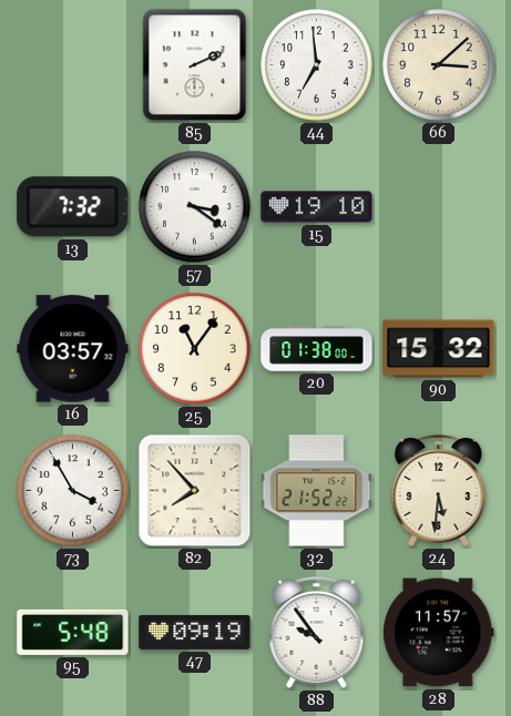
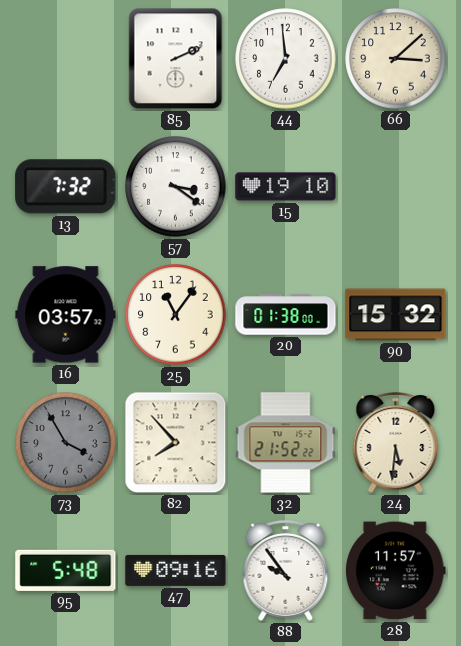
73 dial: white -> grey
47: 09:19 -> 09:16
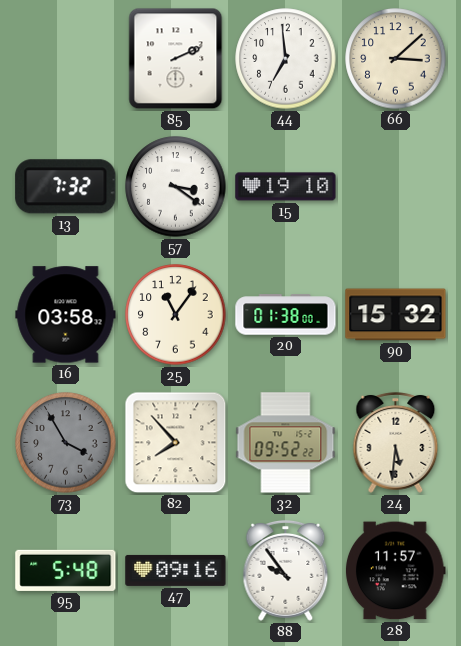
16: 03:57 -> 03:58
32: 21:52 -> 09:52
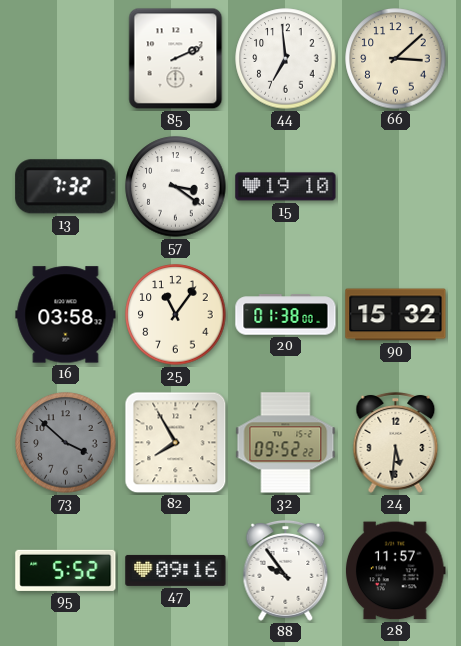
73: 3:55 -> 3:52
82: 7:53 -> 7:55
95: 5:48 -> 5:52
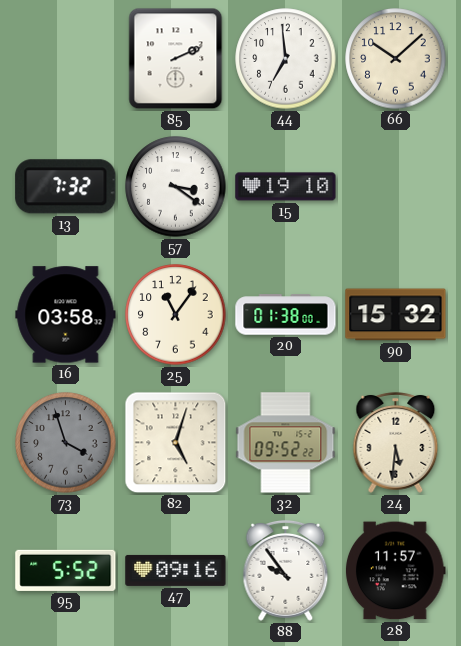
66: 3:08 -> 10:08
73: 3:52 -> 3:57
82: 7:55 -> 5:03
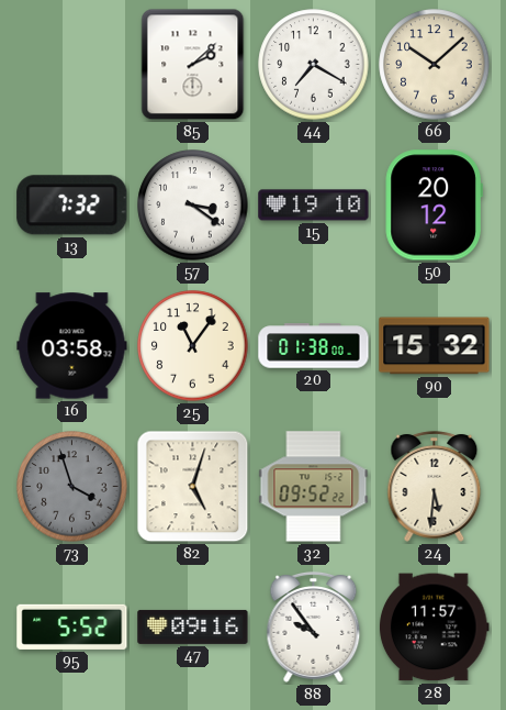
85: 2:11 -> 2:08
44: 6:59 -> 7:20
50: none -> 20:12
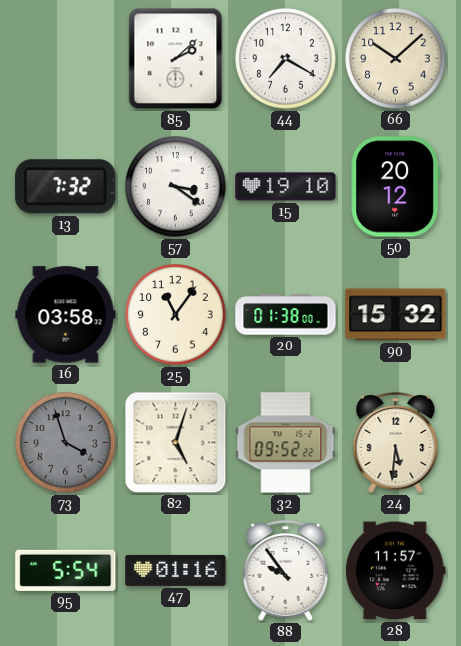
95: 5:52 -> 5:54
47: 09:16 -> 01:16
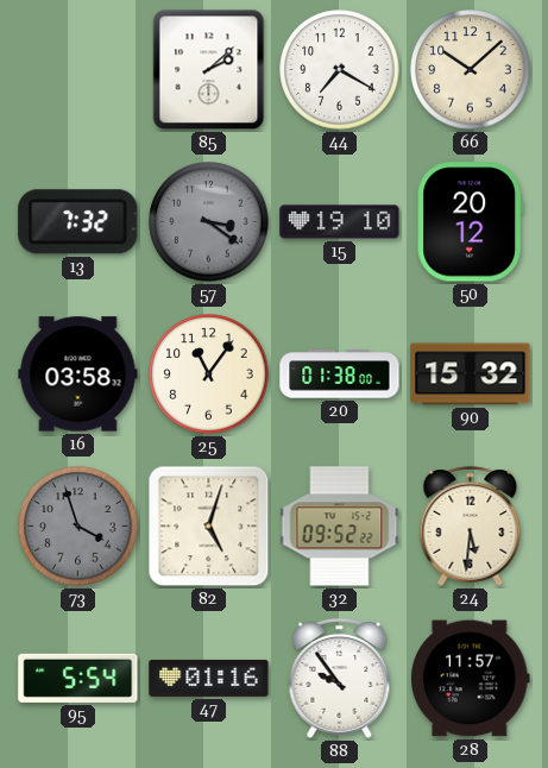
57 dial: white -> grey
